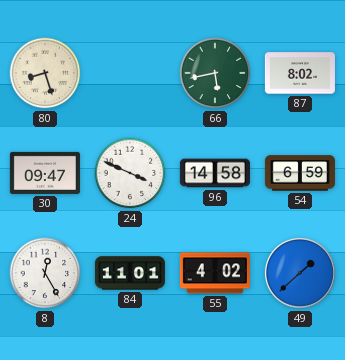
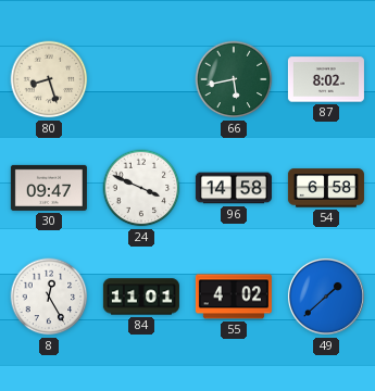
54: 6:59 -> 6:58
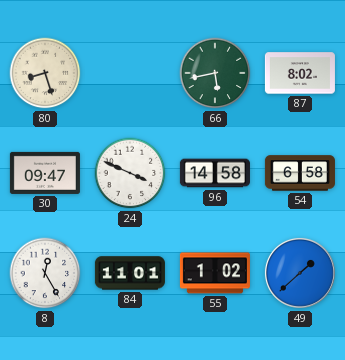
55: 4:02 -> 1:02
